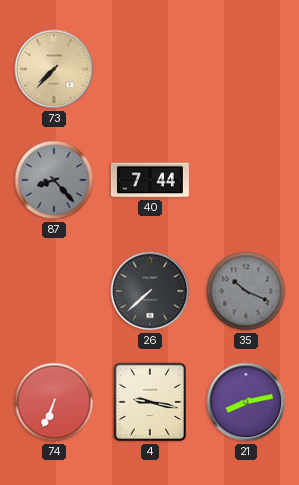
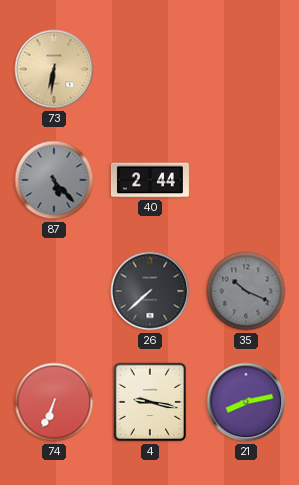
73: 7:37 -> 6:31
87: 8:23 -> 5:23
40: 7:44 -> 2:44
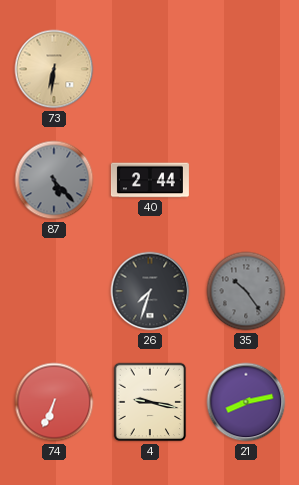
26: 7:38 -> 7:33
35: 10:19 -> 10:24
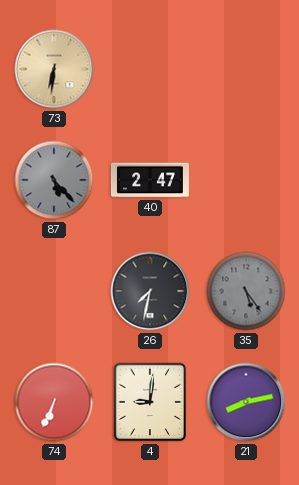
40: 2:44 -> 2:47
26: 7:33 -> 7:32
35: 10:24 -> 5:24
4: 9:17 -> 9:01
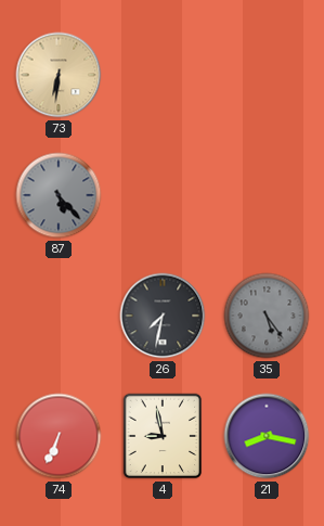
40: 2:47 -> none
4: 9:01 -> 8:58
21: 8:13 -> 8:17
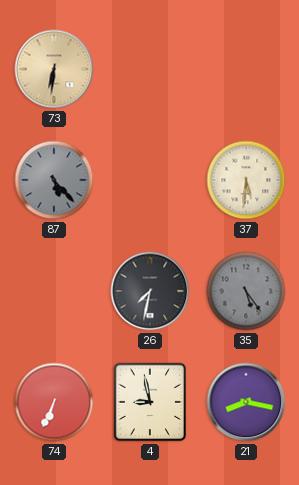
37: none -> 5:31
